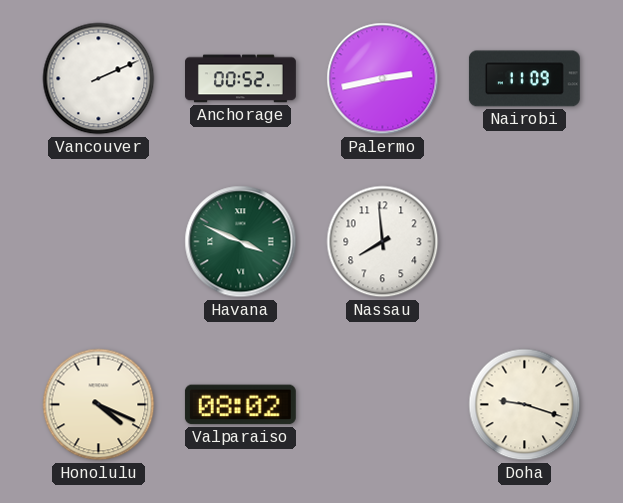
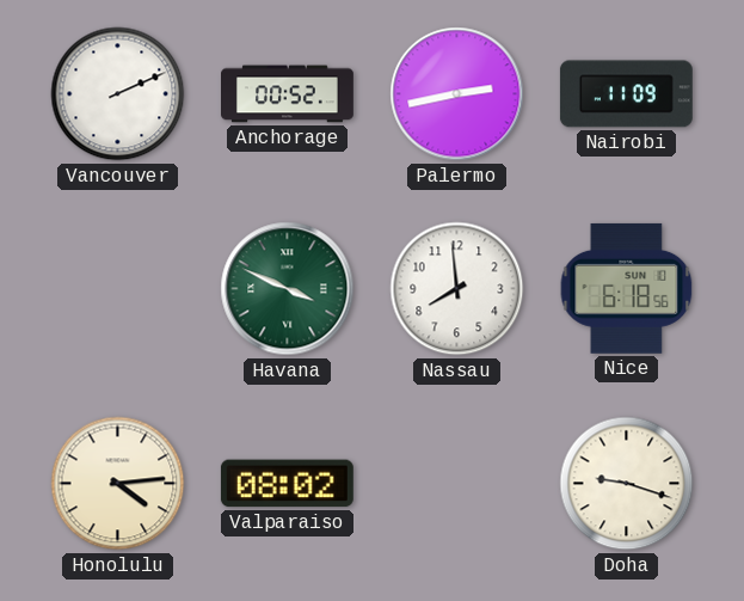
Nice: none -> 6:18
Honolulu: 4:19 -> 4:14
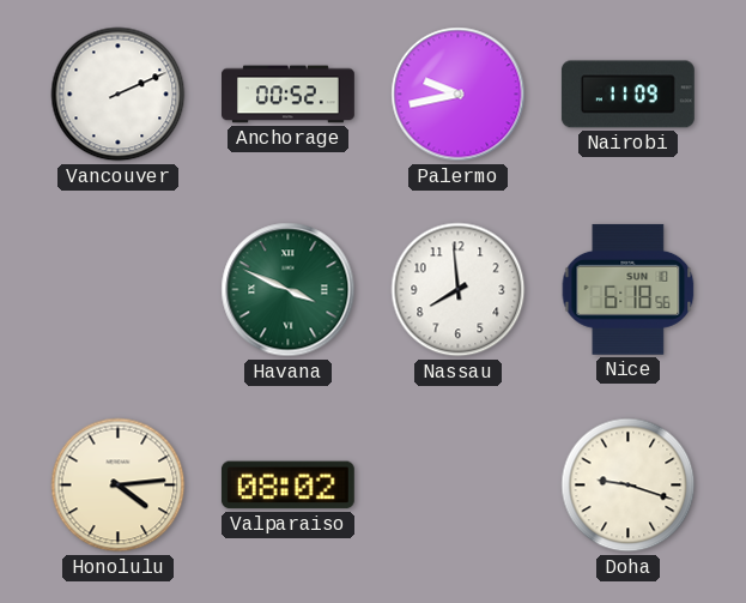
Palermo: 2:43 -> 9:43
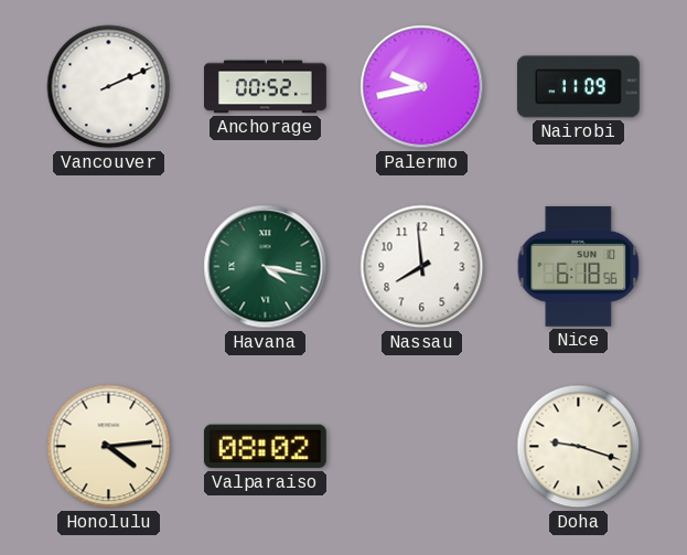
Havana: 3:49 -> 4:17
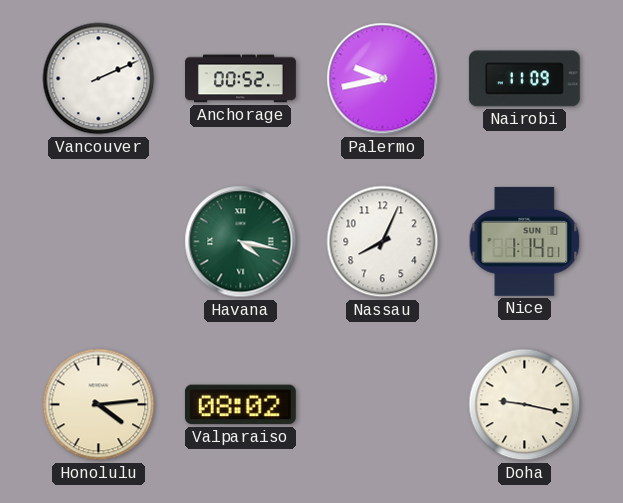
Nassau: 7:59 -> 8:04
Nice: 6:18 -> 1:14
Doha: 9:18 -> 9:17
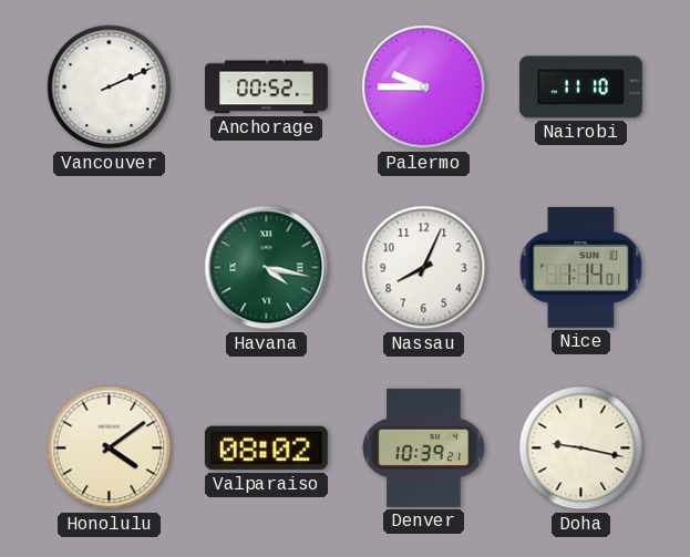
Palermo: 9:43 -> 9:45
Nairobi: 11:09 -> 11:10
Honolulu: 4:14 -> 4:09
Denver: none -> 10:39
